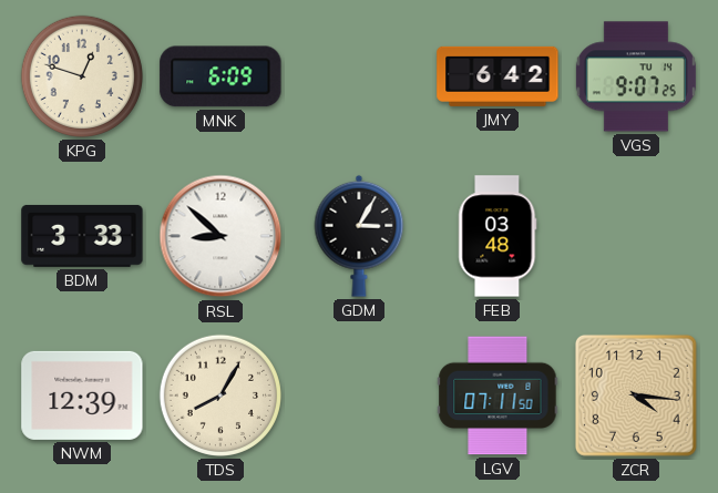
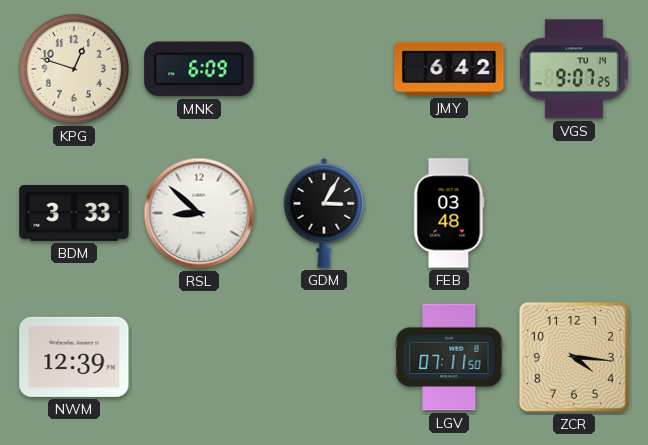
TDS: 8:05 -> none
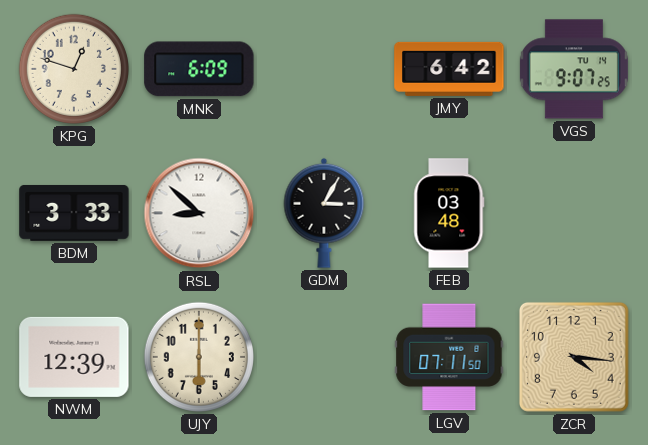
UJY: none -> 6:00
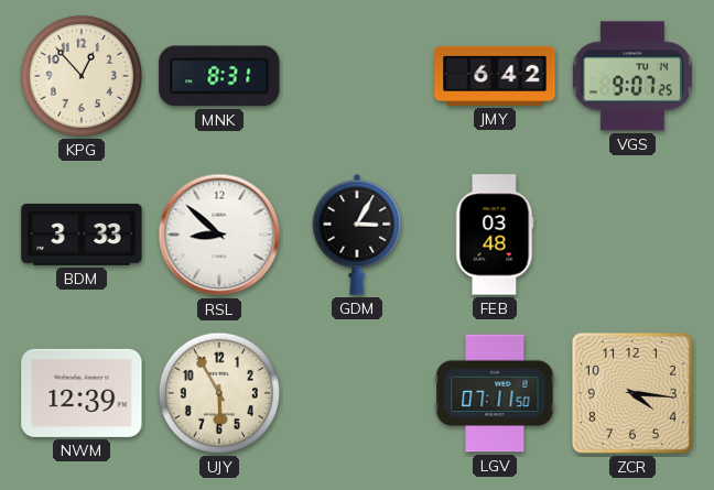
KPG: 12:48 -> 12:53
MNK: 6:09 -> 8:31
UJY: 6:00 -> 5:55
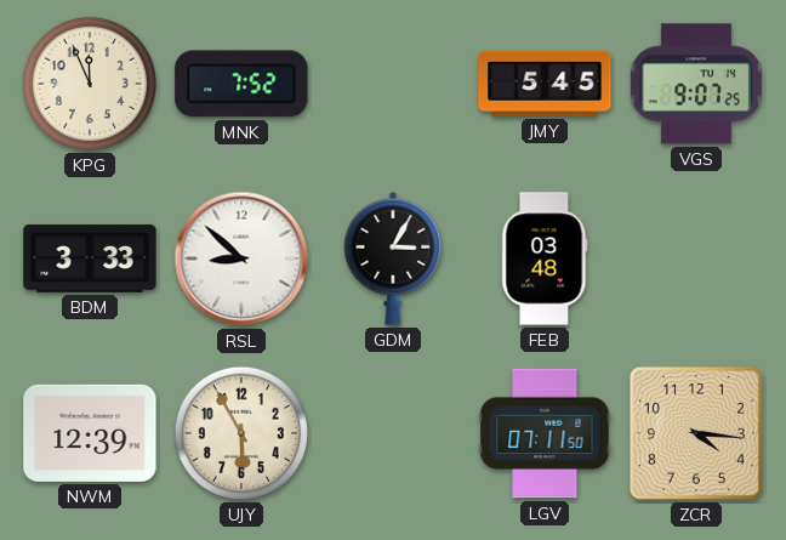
KPG: 12:53 -> 11:56
MNK: 8:31 -> 7:52
JMY: 6:42 -> 5:45
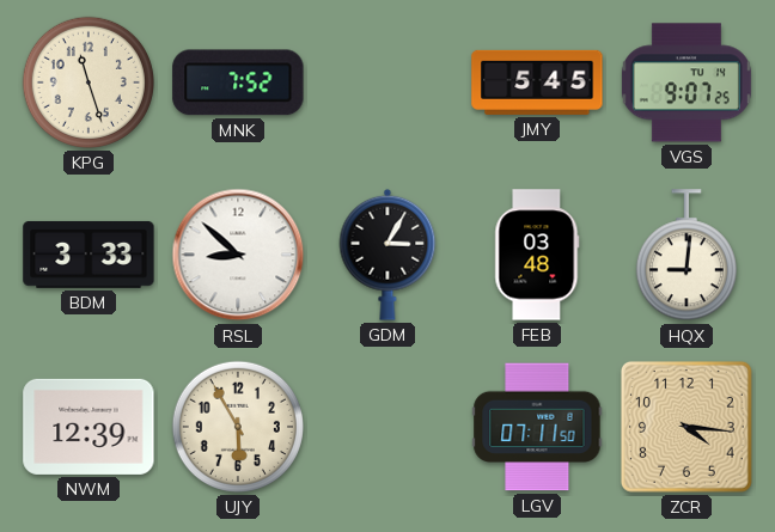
KPG: 11:56 -> 11:27
HQX: none -> 9:01
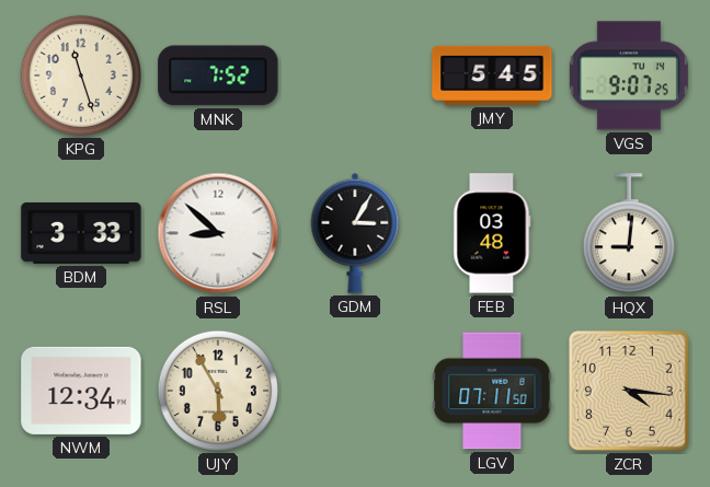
NWM: 12:39 -> 12:34
